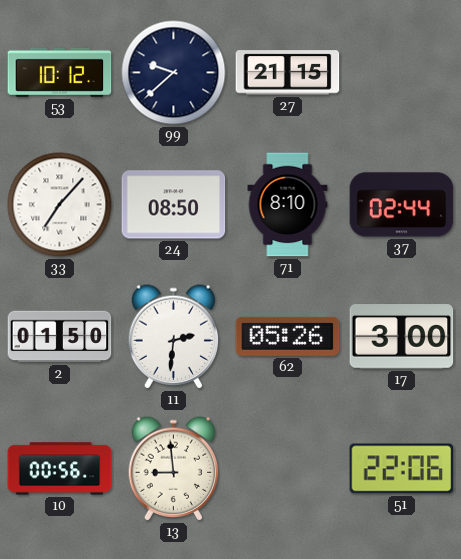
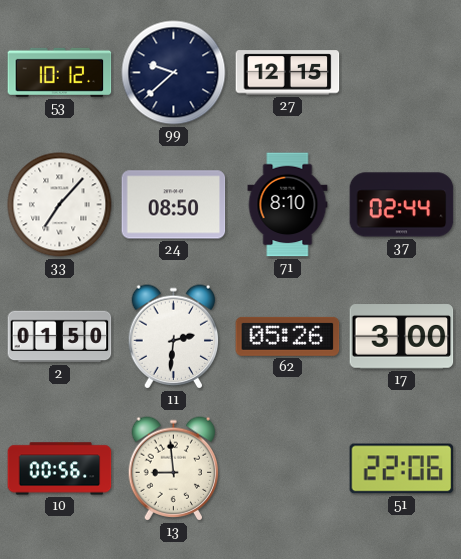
27: 21:15 -> 12:15
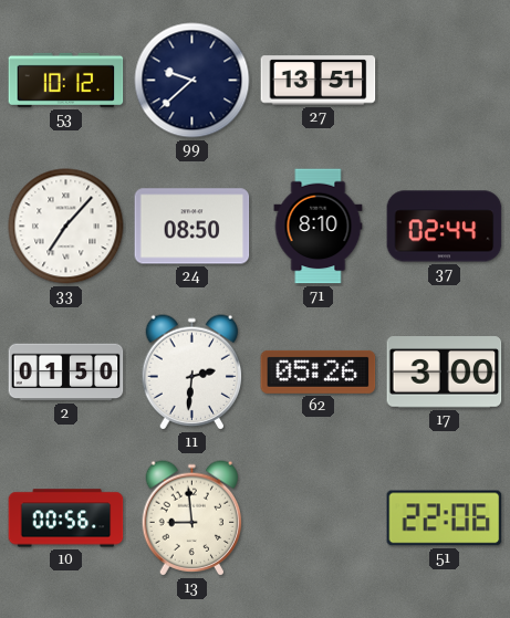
27: 12:15 -> 13:51
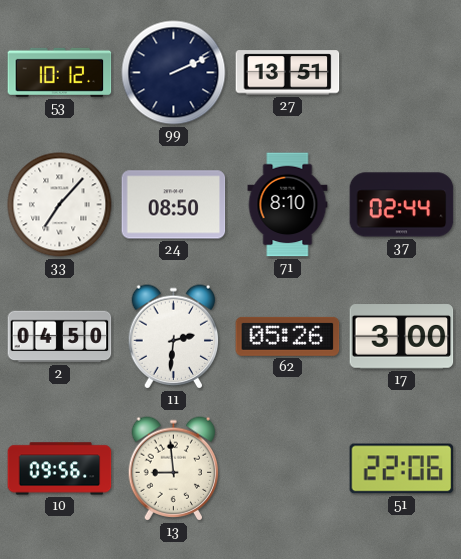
99: 9:38 -> 2:11
2: 01:50 -> 04:50
10: 00:56 -> 09:56
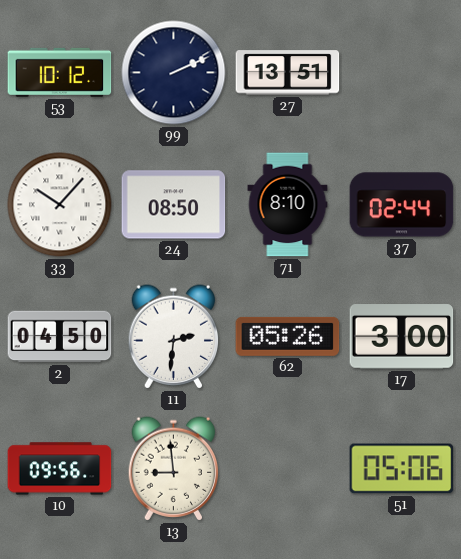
33: 7:07 -> 10:07
51: 22:06 -> 05:06
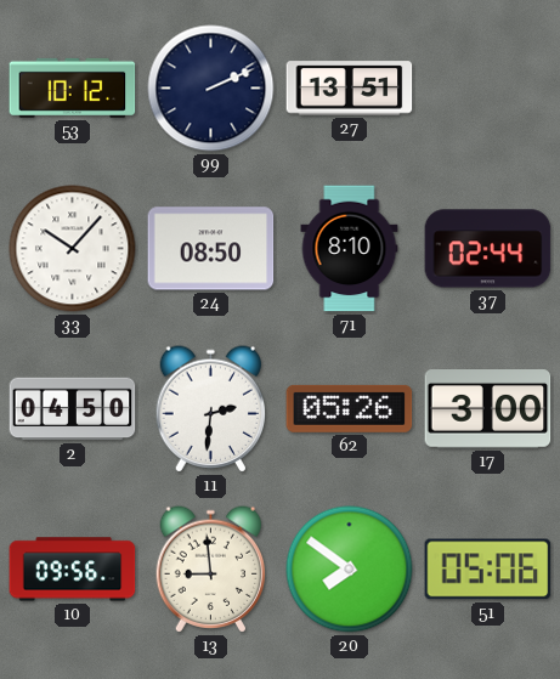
20: none -> 7:51
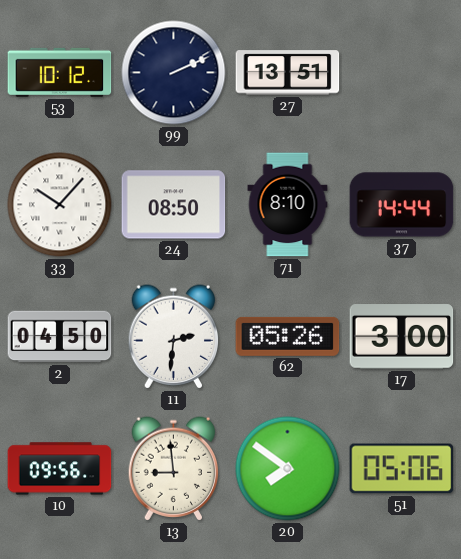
37: 02:44 -> 14:44
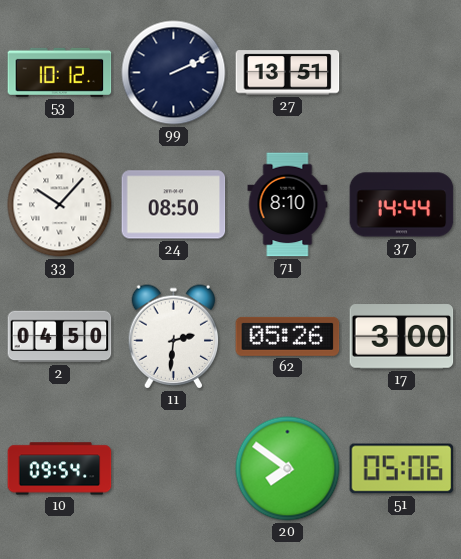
10: 09:56 -> 09:54
13: 8:59 -> none
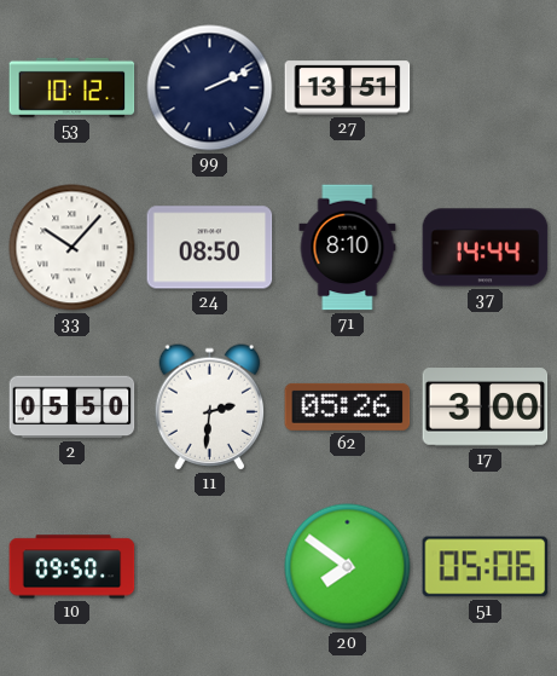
2: 04:50 -> 05:50
10: 09:54 -> 09:50
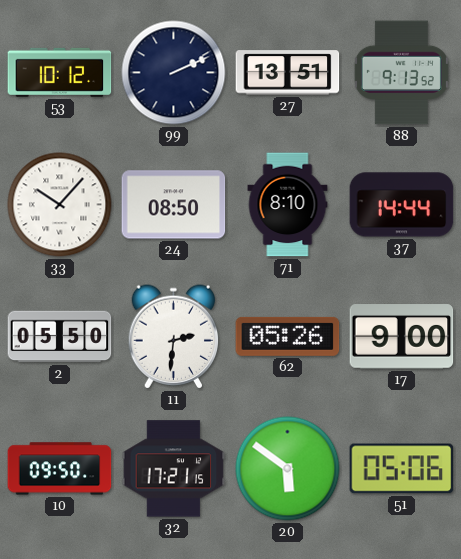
88: none -> 9:13
17: 3:00 -> 9:00
32: none -> 17:21
20: 7:51 -> 5:51
